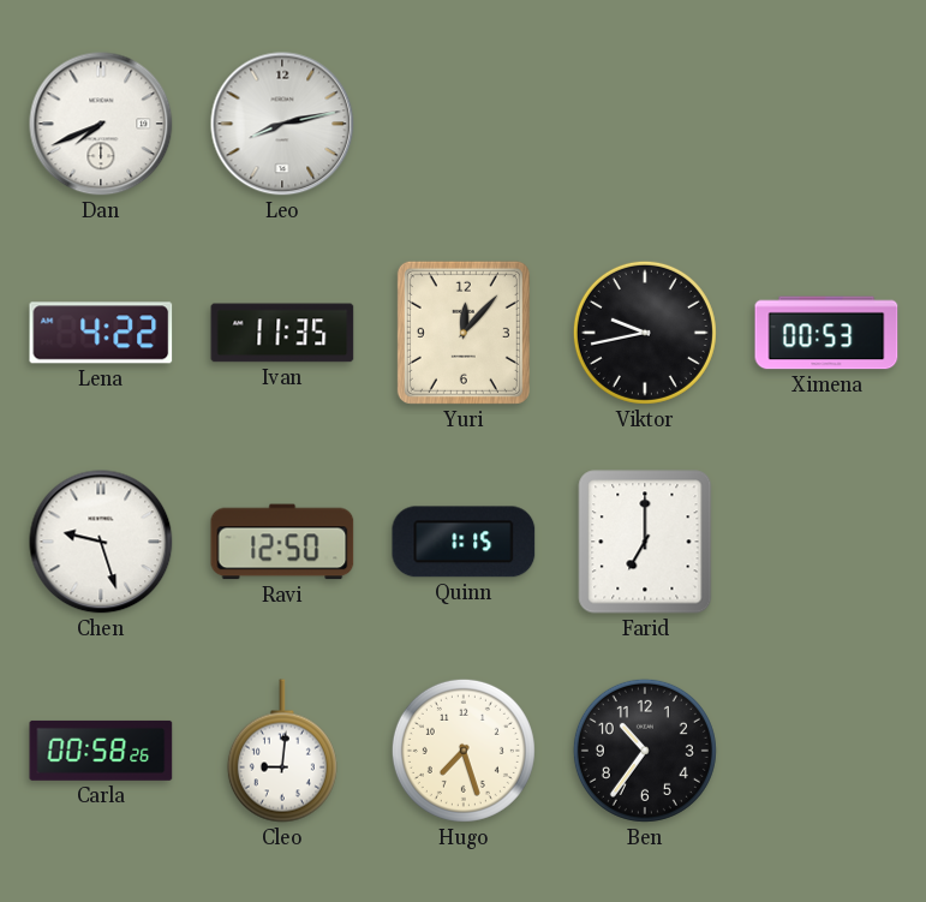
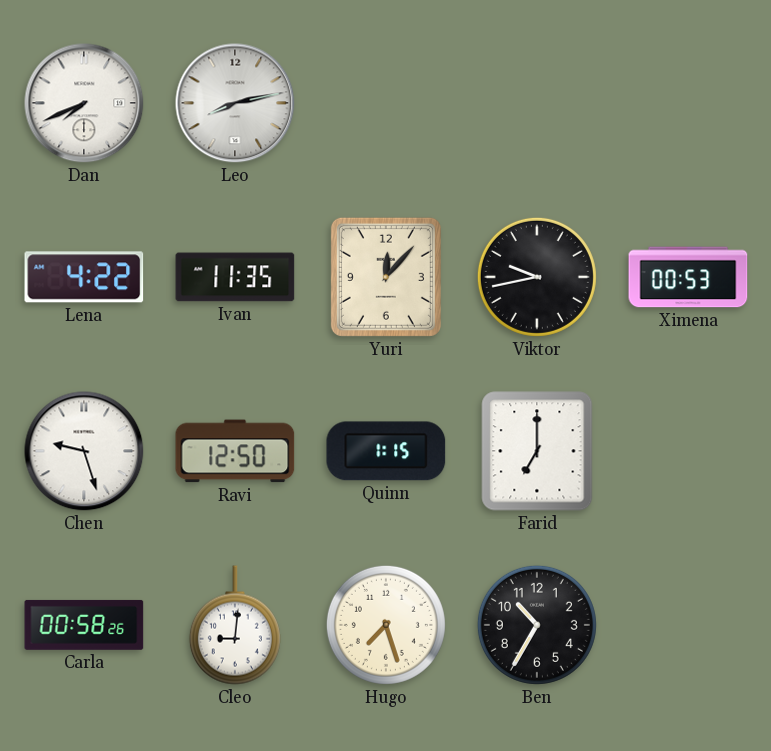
Ben: 10:36 -> 10:35
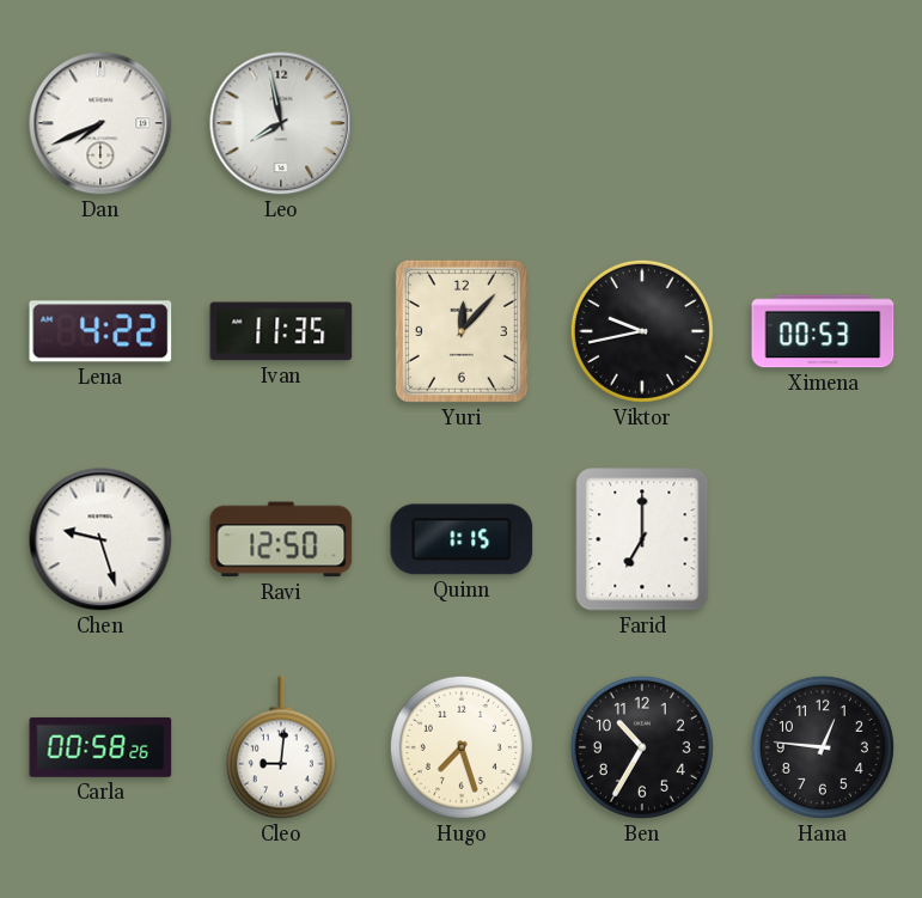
Leo: 8:13 -> 7:58
Hana: none -> 12:46
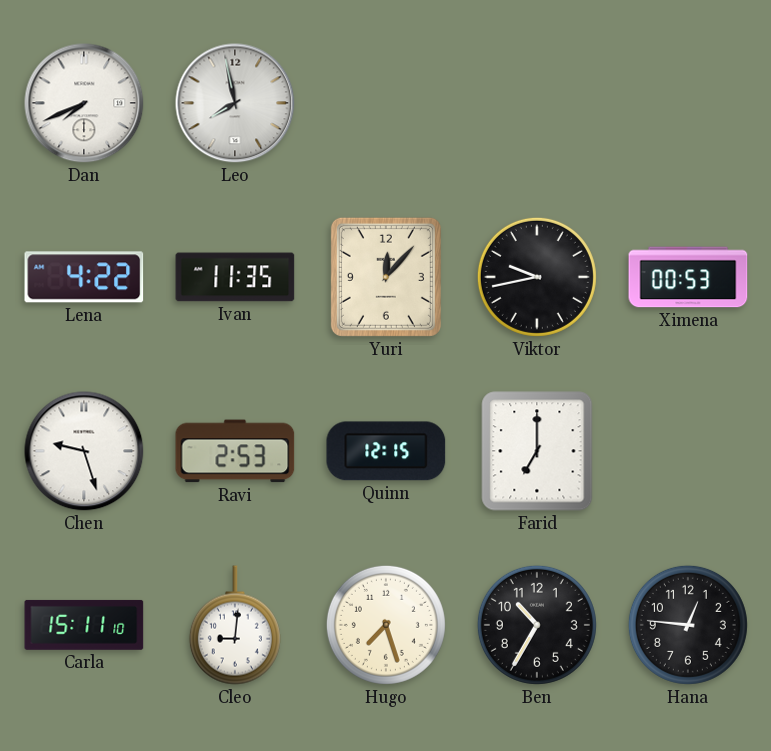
Ravi: 12:50 -> 2:53
Quinn: 1:15 -> 12:15
Carla: 00:58 -> 15:11
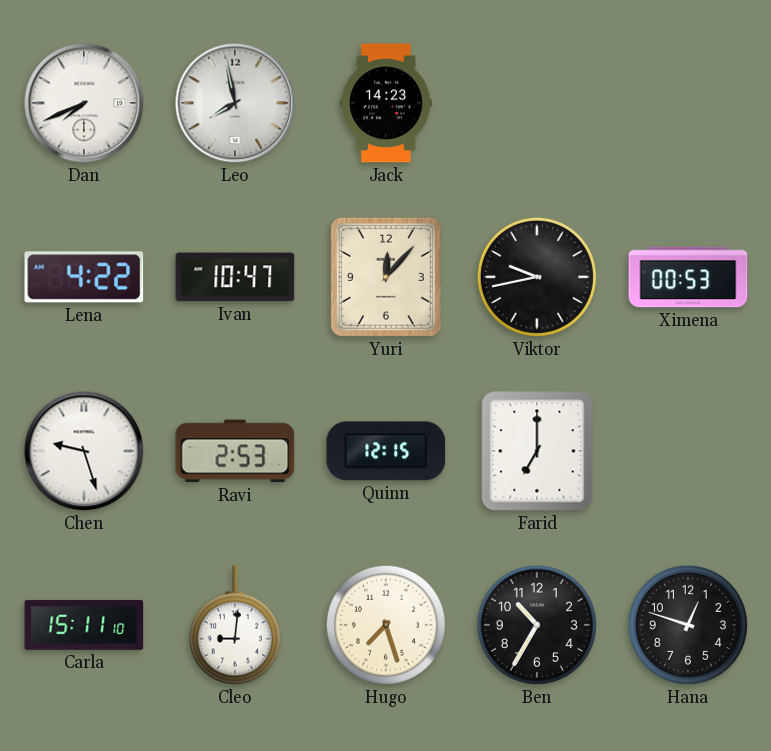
Jack: none -> 14:23
Ivan: 11:35 -> 10:47
Hana: 12:46 -> 12:48
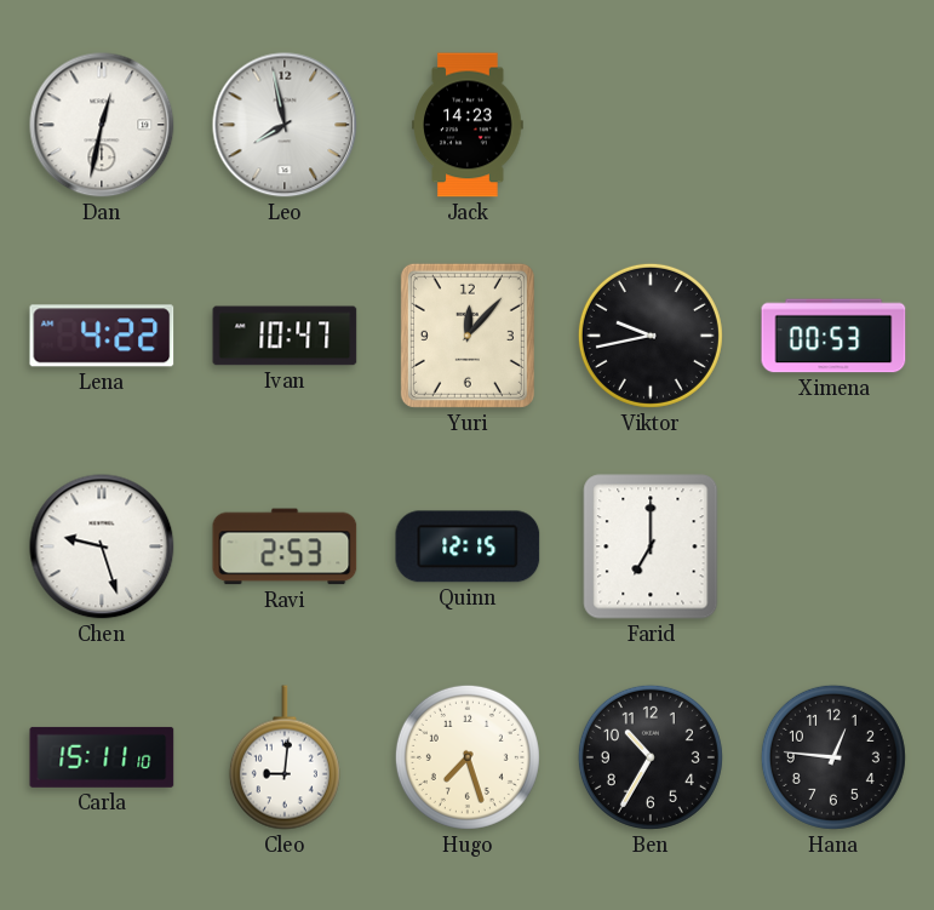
Dan: 7:41 -> 12:32
Hana: 12:48 -> 12:46
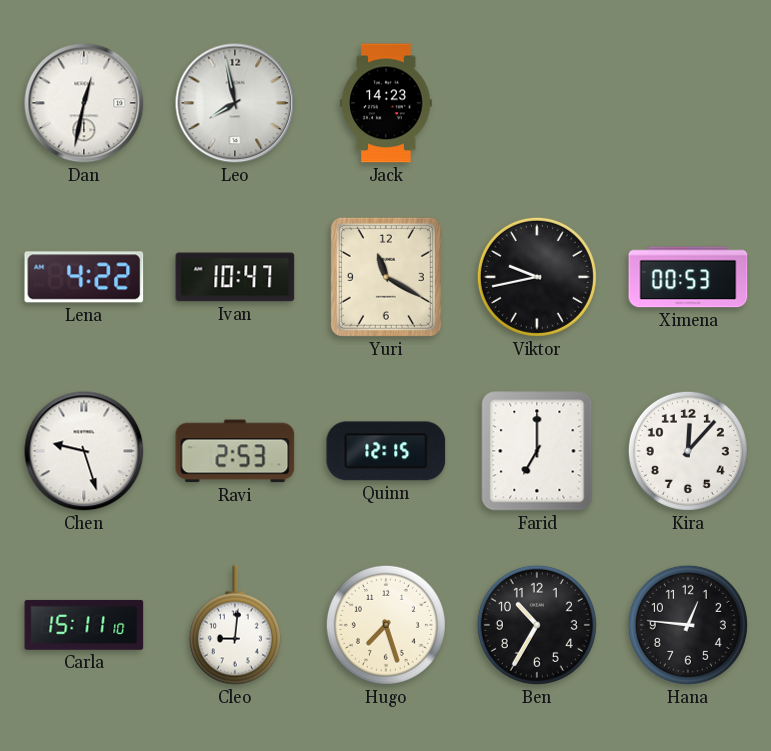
Yuri: 12:07 -> 11:20
Kira: none -> 12:07
